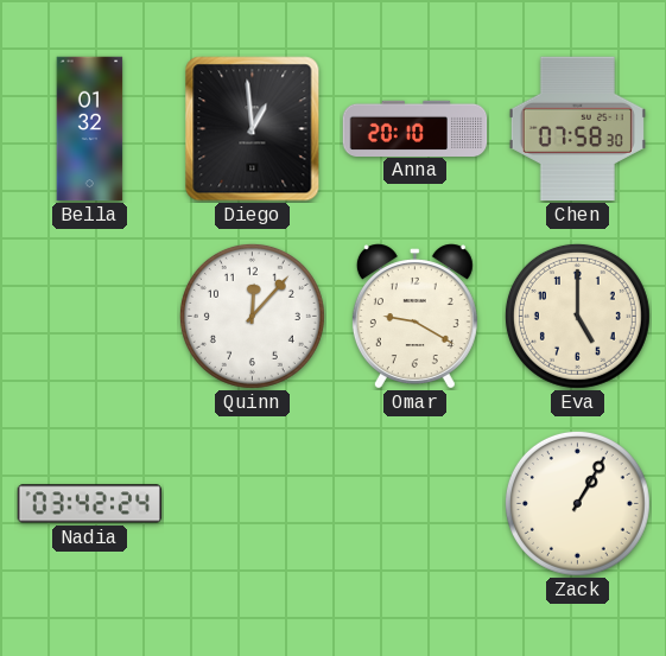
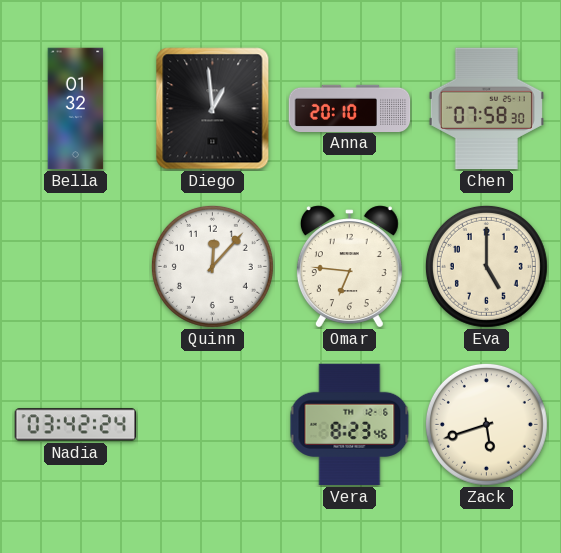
Omar: 9:20 -> 6:46
Vera: none -> 8:23
Zack: 1:05 -> 5:42
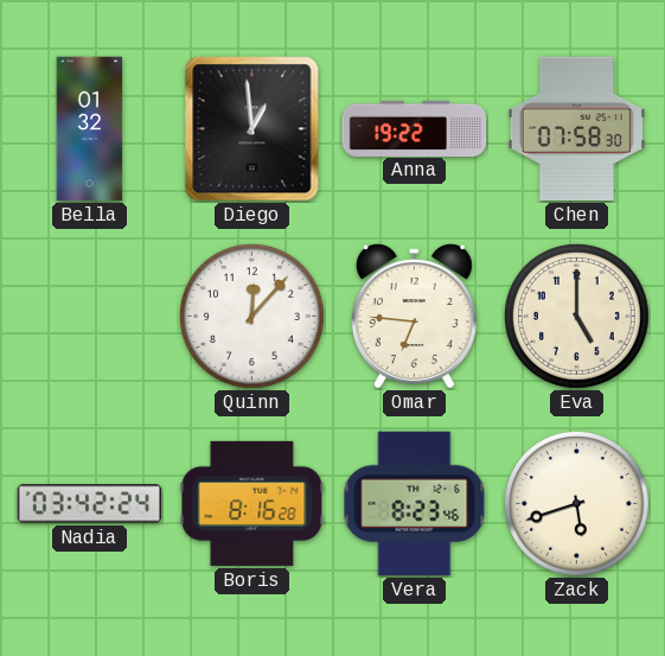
Anna: 20:10 -> 19:22
Boris: none -> 8:16
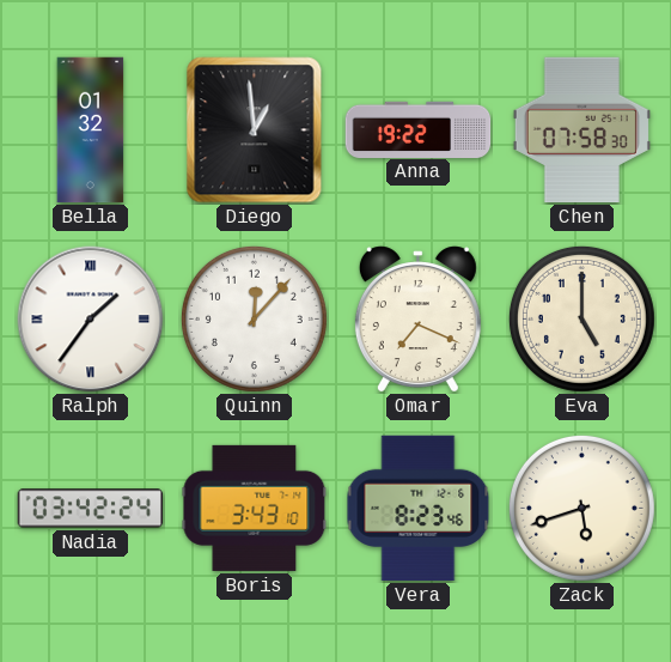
Ralph: none -> 1:36
Omar: 6:46 -> 7:19
Boris: 8:16 -> 3:43
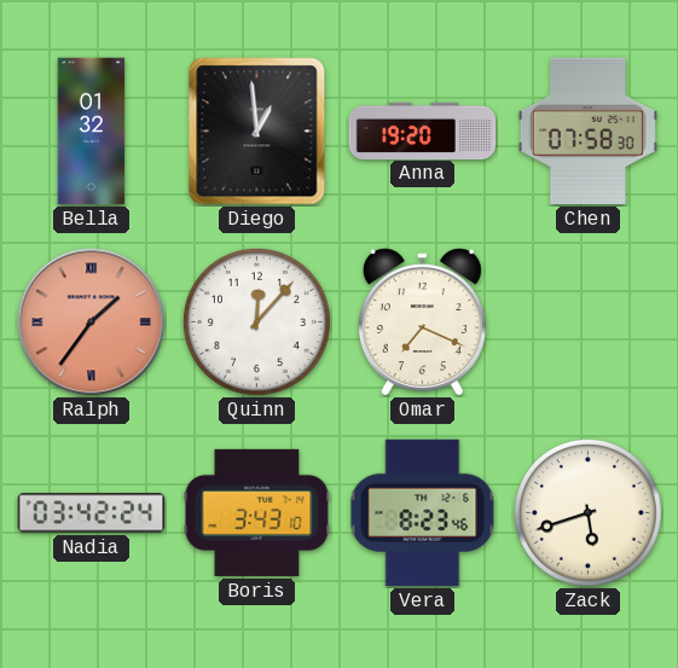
Anna: 19:22 -> 19:20
Ralph dial: white -> salmon
Eva: 5:00 -> none
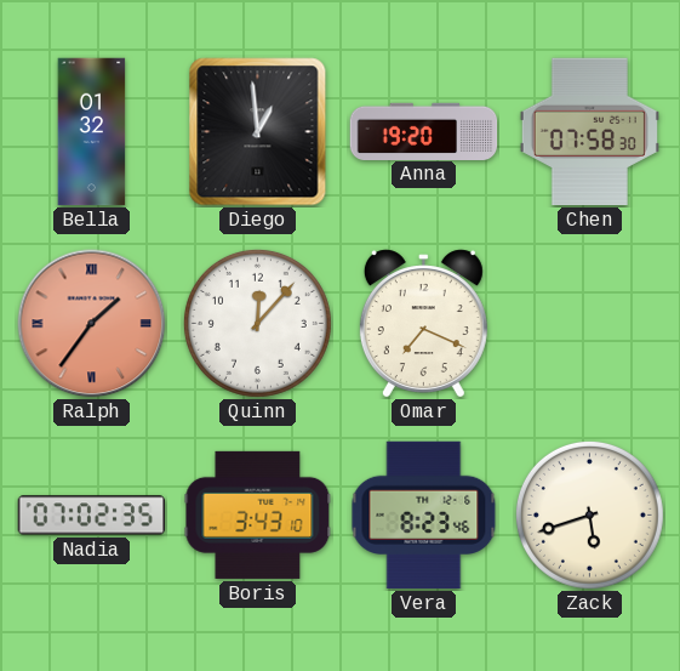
Nadia: 03:42 -> 07:02
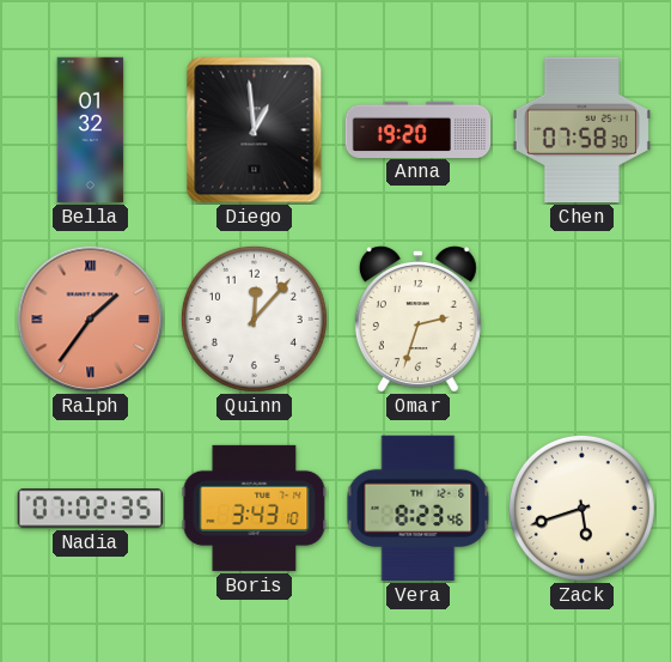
Omar: 7:19 -> 2:33
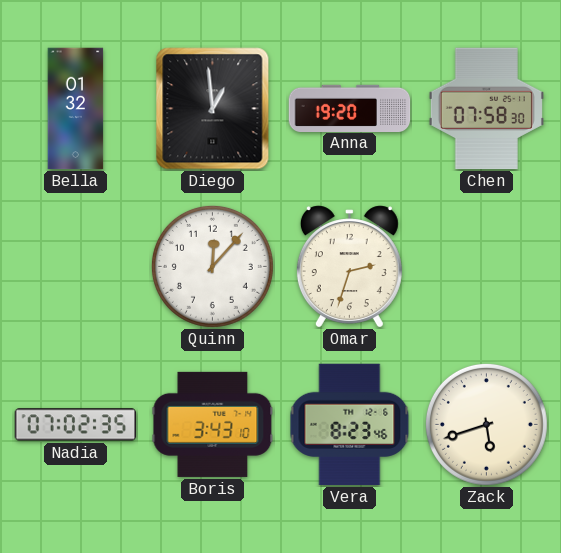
Ralph: 1:36 -> none
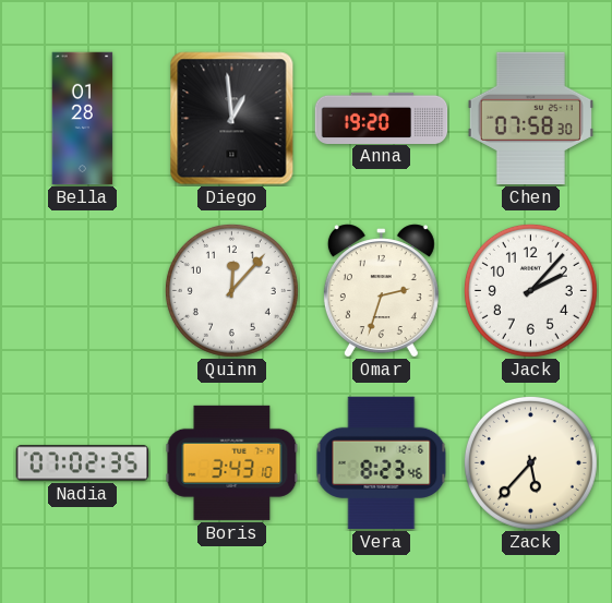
Bella: 01:32 -> 01:28
Jack: none -> 2:07
Zack: 5:42 -> 5:37
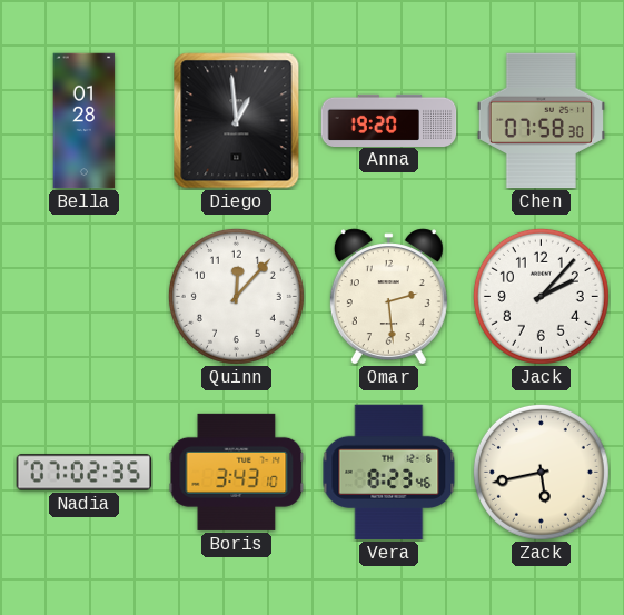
Omar: 2:33 -> 2:29
Zack: 5:37 -> 5:43
